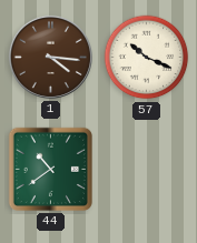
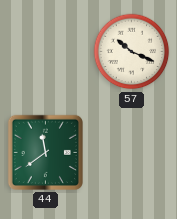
1: 4:16 -> none
44: 10:39 -> 11:39
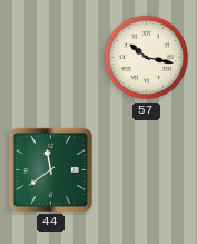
57: 10:19 -> 10:17
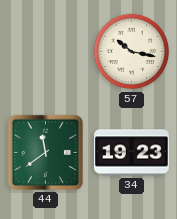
34: none -> 19:23
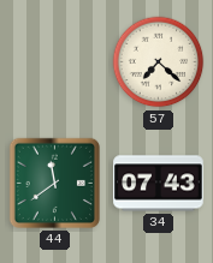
57: 10:17 -> 7:22
34: 19:23 -> 07:43
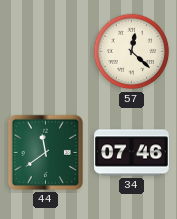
57: 7:22 -> 12:22
34: 07:43 -> 07:46
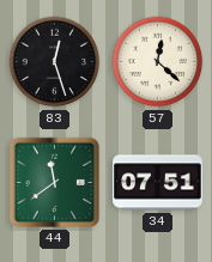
83: none -> 12:27
34: 07:46 -> 07:51
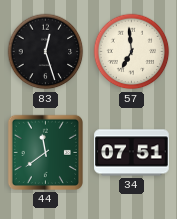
57: 12:22 -> 6:59
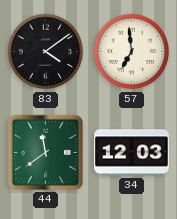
83: 12:27 -> 4:09
34: 07:51 -> 12:03
